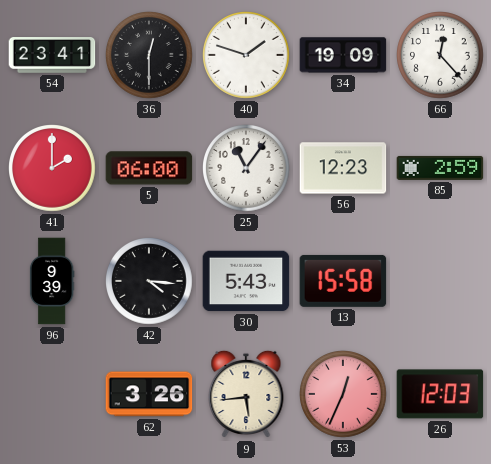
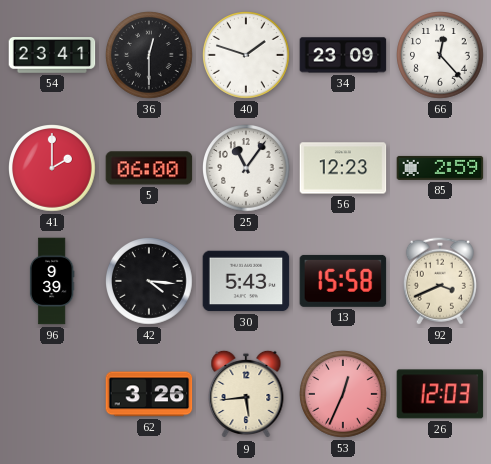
34: 19:09 -> 23:09
92: none -> 3:41
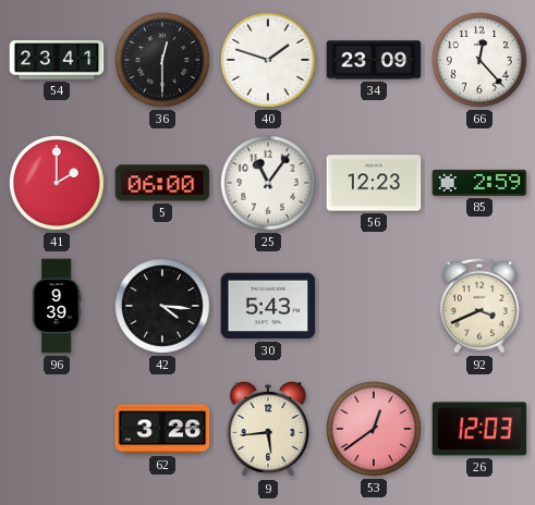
13: 15:58 -> none
53: 12:34 -> 12:39
